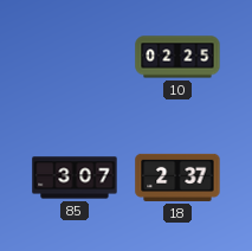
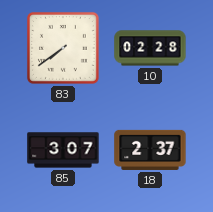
83: none -> 7:39
10: 02:25 -> 02:28
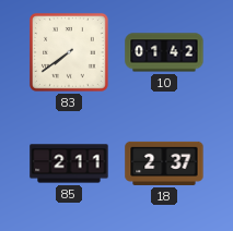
10: 02:28 -> 01:42
85: 3:07 -> 2:11
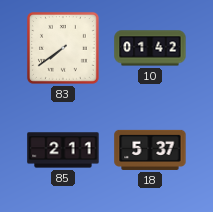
18: 2:37 -> 5:37
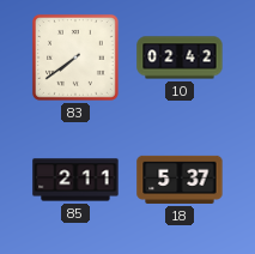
10: 01:42 -> 02:42
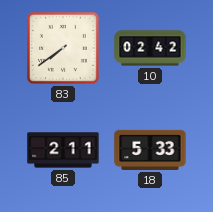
18: 5:37 -> 5:33
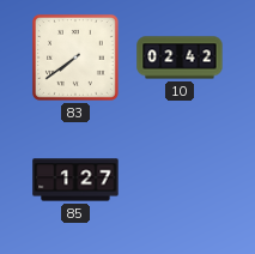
85: 2:11 -> 1:27
18: 5:33 -> none
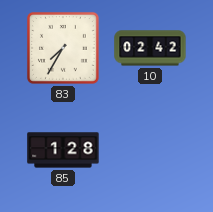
83: 7:39 -> 7:35
85: 1:27 -> 1:28
